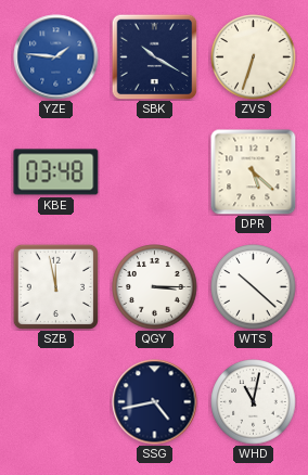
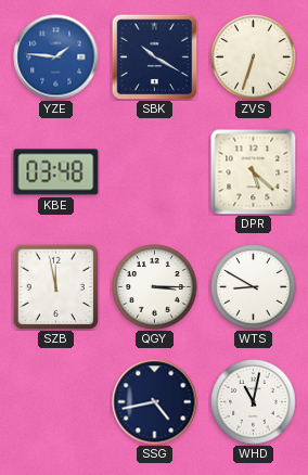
WTS: 10:22 -> 8:50
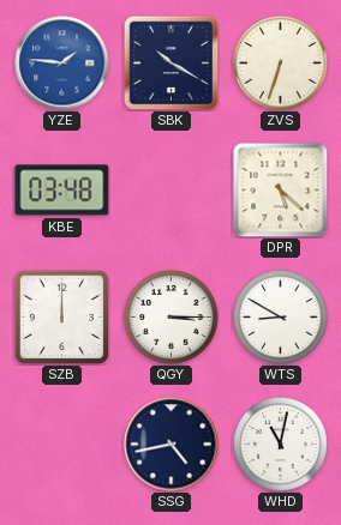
SZB: 11:58 -> 12:00
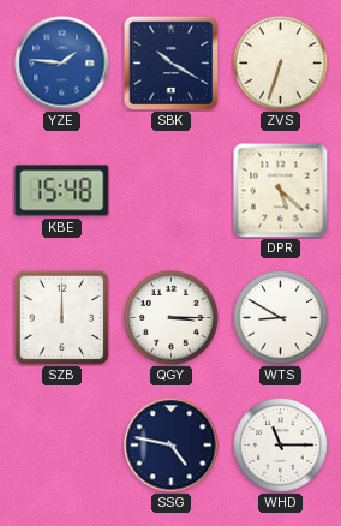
KBE: 03:48 -> 15:48
SSG: 4:43 -> 4:47
WHD: 11:02 -> 11:15
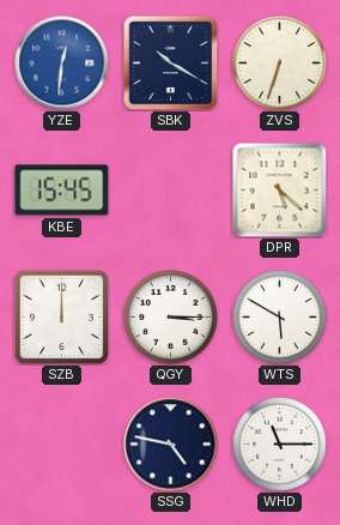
YZE: 1:46 -> 12:31
KBE: 15:48 -> 15:45
WTS: 8:50 -> 5:50
